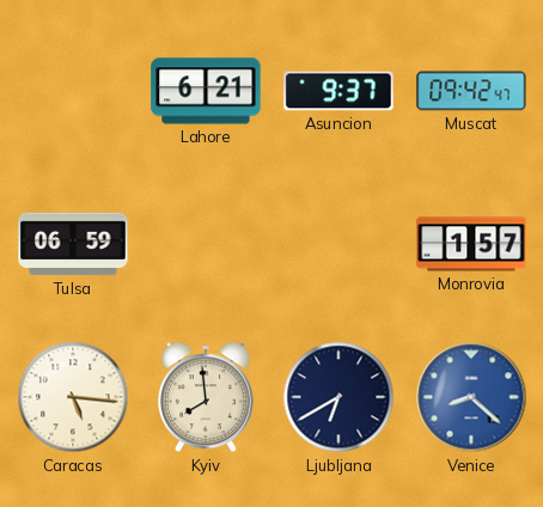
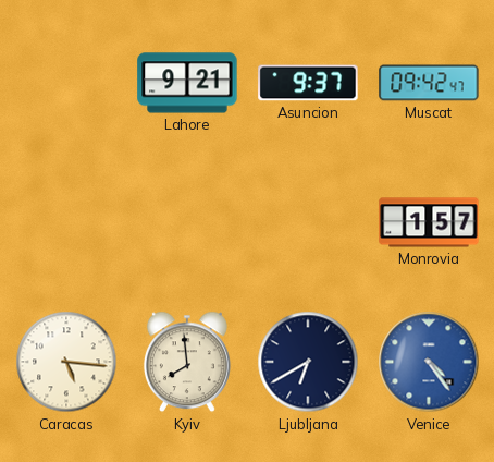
Lahore: 6:21 -> 9:21
Tulsa: 06:59 -> none
Venice: 8:22 -> 4:24
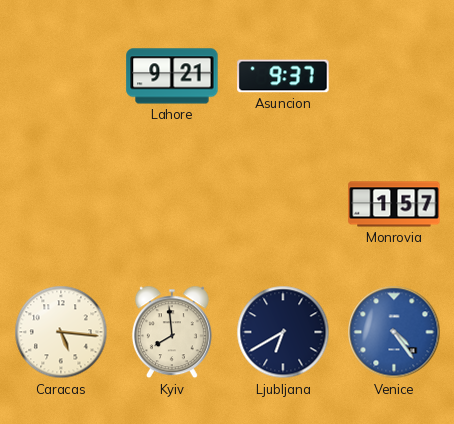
Muscat: 09:42 -> none
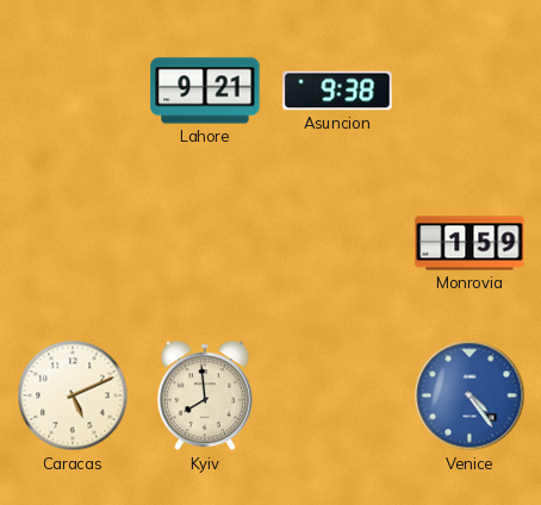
Asuncion: 9:37 -> 9:38
Monrovia: 1:57 -> 1:59
Caracas: 5:16 -> 5:11
Ljubljana: 6:40 -> none
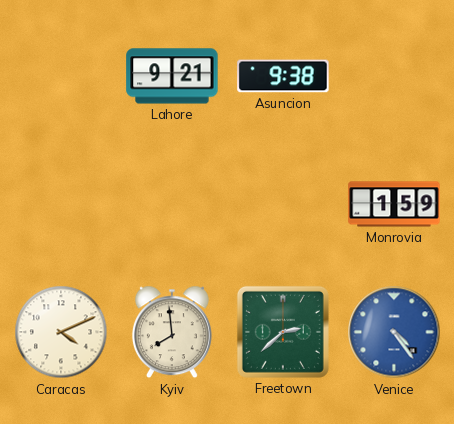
Caracas: 5:11 -> 4:11
Freetown: none -> 2:38
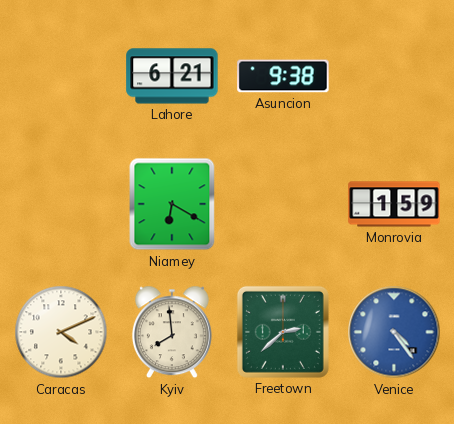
Lahore: 9:21 -> 6:21
Niamey: none -> 6:20
